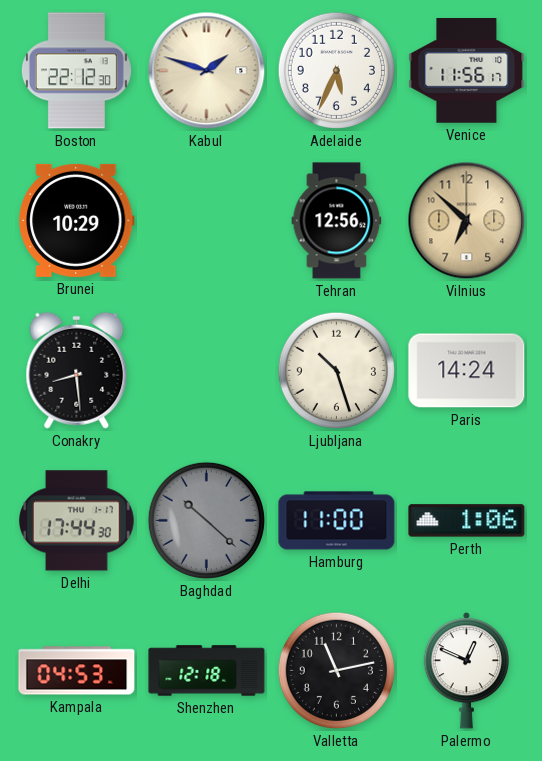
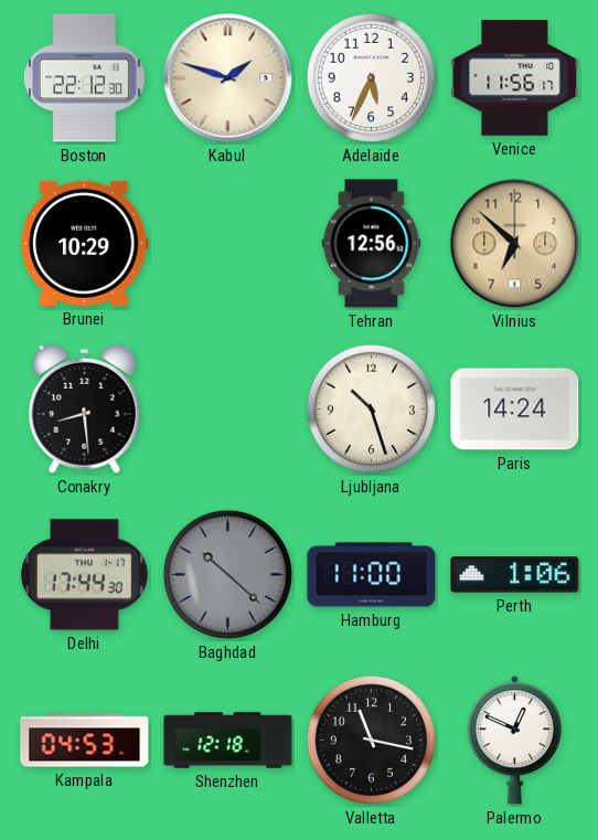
Valletta: 11:13 -> 11:17
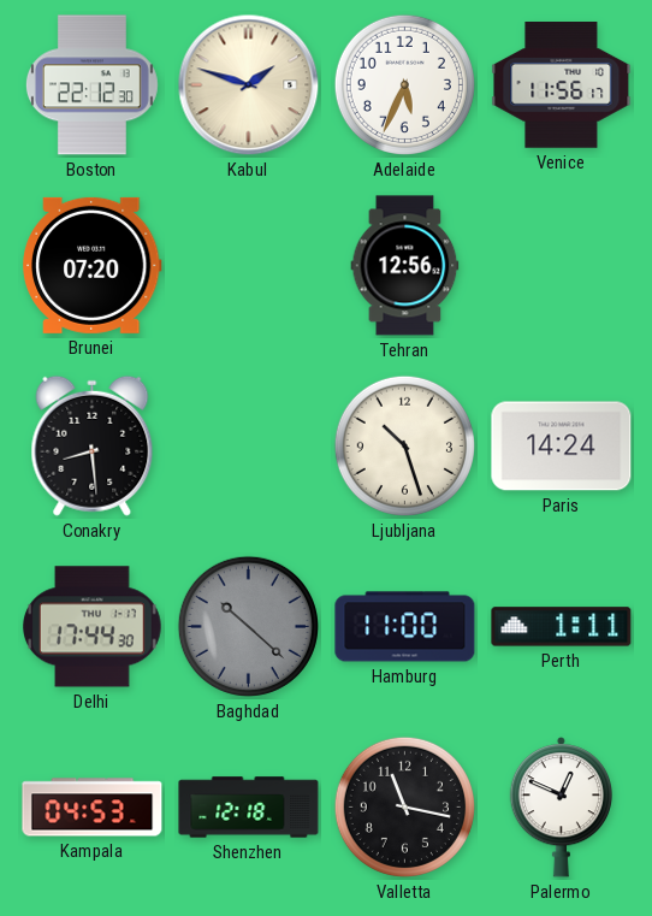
Brunei: 10:29 -> 07:20
Vilnius: 6:52 -> none
Perth: 1:06 -> 1:11
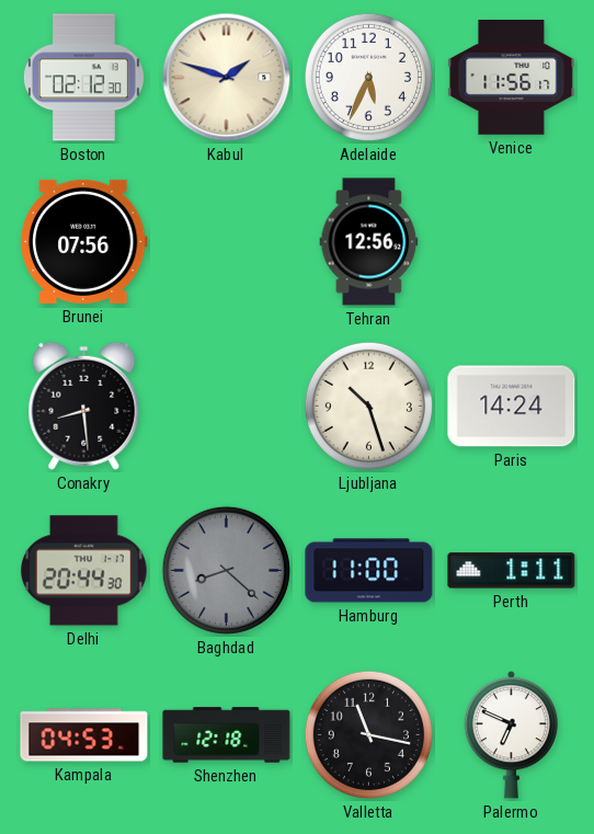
Boston: 22:12 -> 02:12
Brunei: 07:20 -> 07:56
Delhi: 17:44 -> 20:44
Baghdad: 10:22 -> 8:22
Palermo: 12:49 -> 6:49
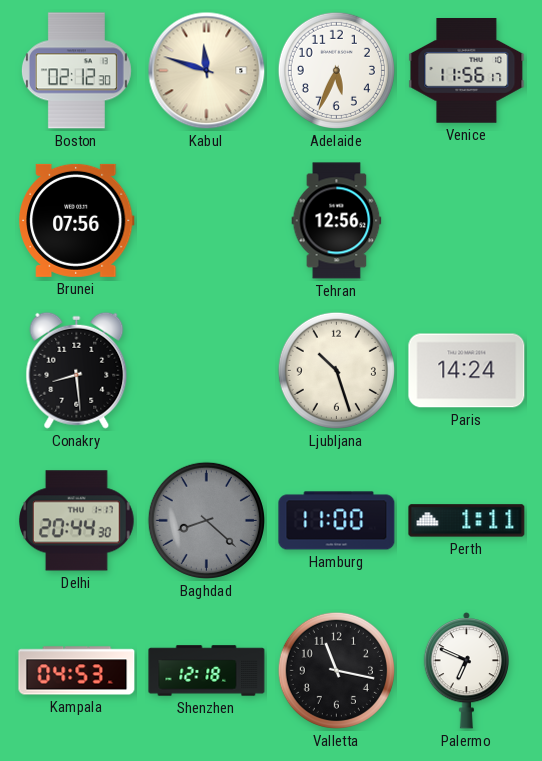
Kabul: 1:48 -> 11:48
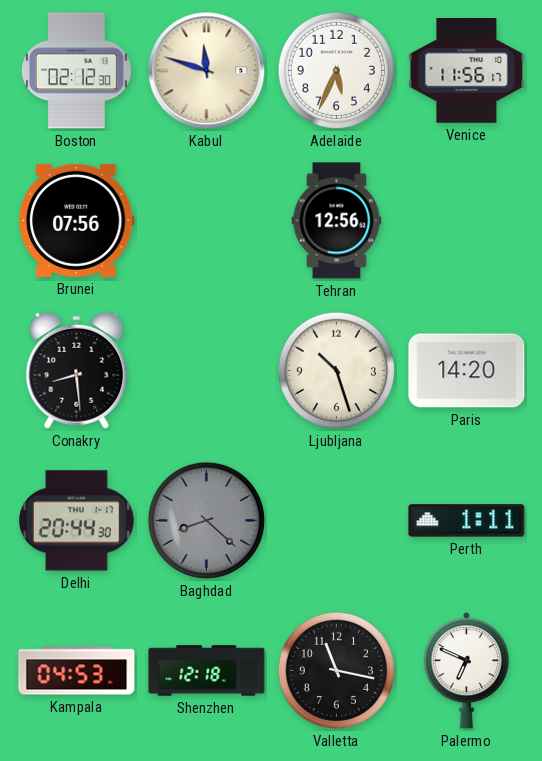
Paris: 14:24 -> 14:20
Hamburg: 11:00 -> none
